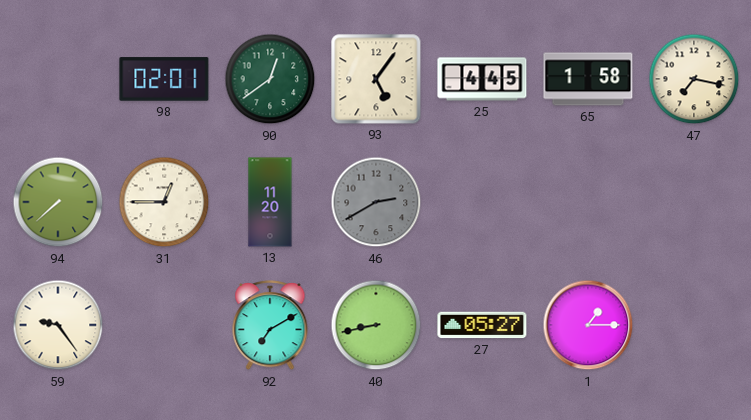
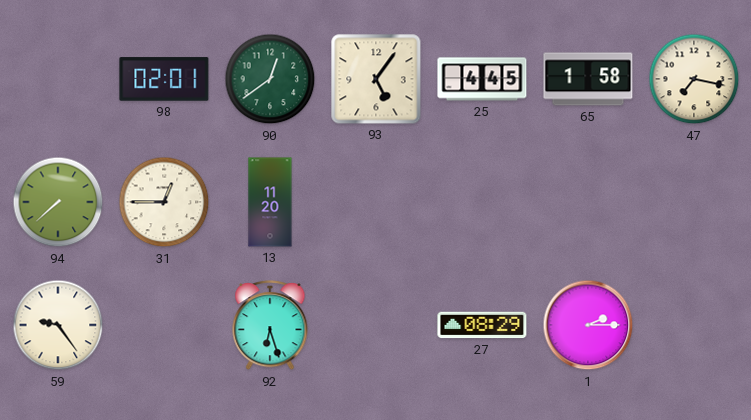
46: 2:40 -> none
92: 7:10 -> 6:27
40: 8:43 -> none
27: 05:27 -> 08:29
1: 1:15 -> 2:15
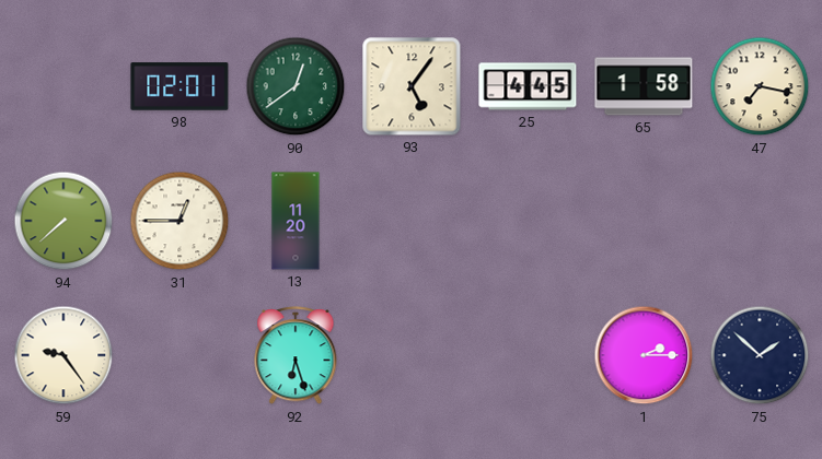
27: 08:29 -> none
75: none -> 1:52
